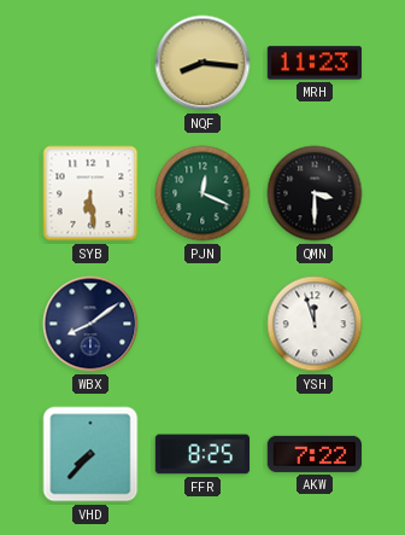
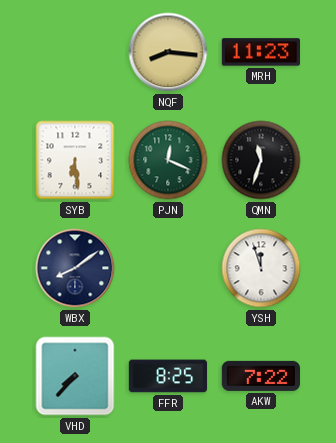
QMN: 3:30 -> 11:33
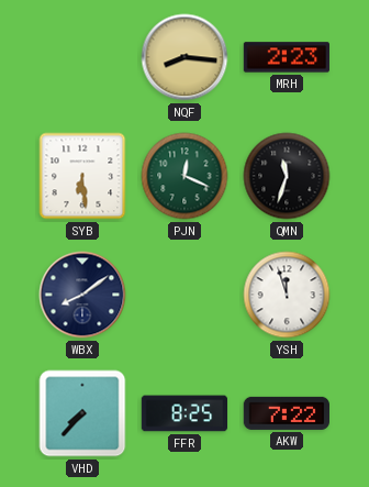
MRH: 11:23 -> 2:23
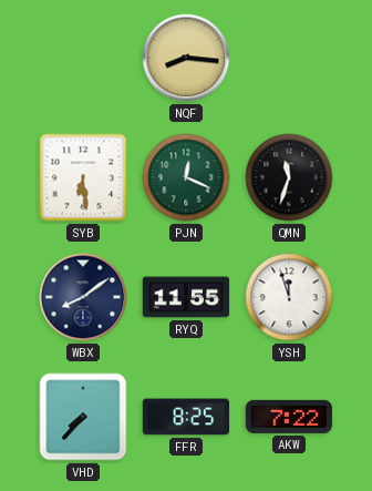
MRH: 2:23 -> none
RYQ: none -> 11:55
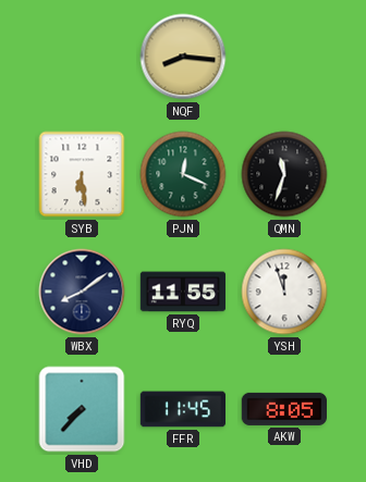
FFR: 8:25 -> 11:45
AKW: 7:22 -> 8:05
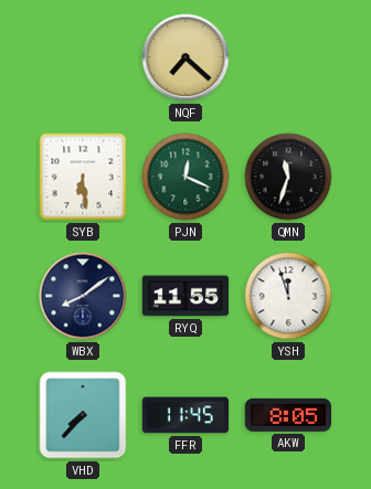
NQF: 8:16 -> 7:22
